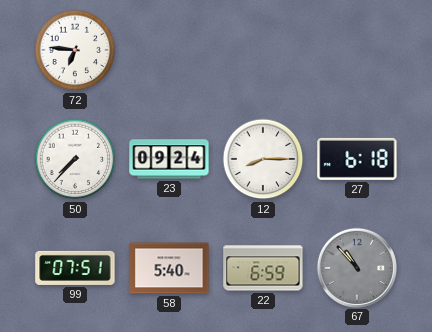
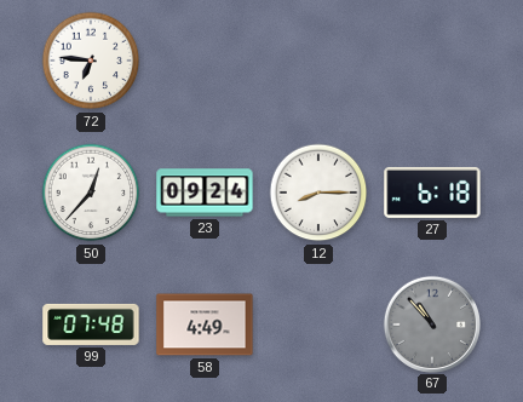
50: 7:37 -> 12:37
99: 07:51 -> 07:48
58: 5:40 -> 4:49
22: 6:59 -> none
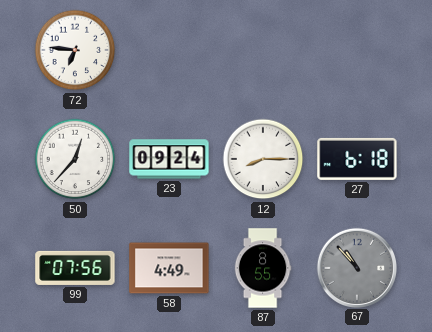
99: 07:48 -> 07:56
87: none -> 8:55
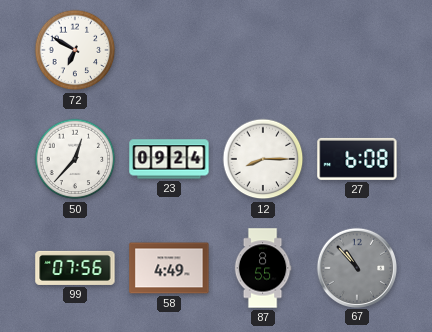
72: 6:46 -> 6:50
27: 6:18 -> 6:08
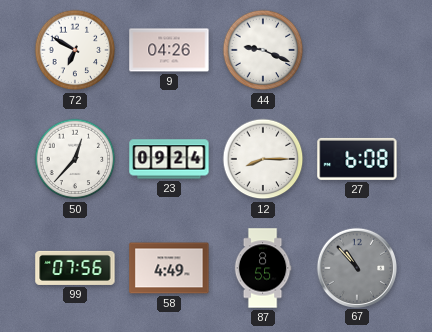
9: none -> 04:26
44: none -> 9:19
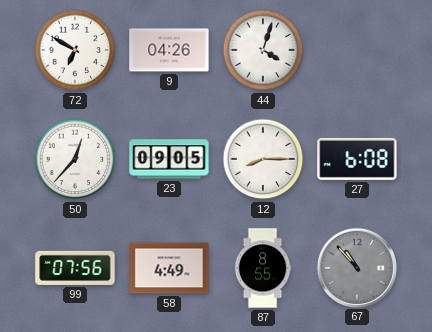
44: 9:19 -> 4:03
23: 09:24 -> 09:05
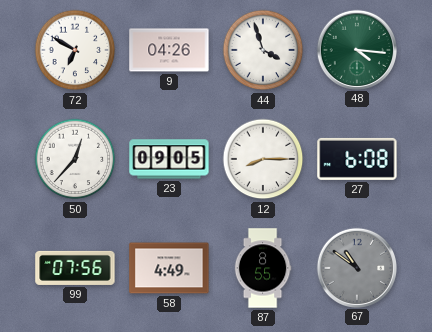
44: 4:03 -> 3:57
48: none -> 4:16
67: 10:53 -> 10:51
